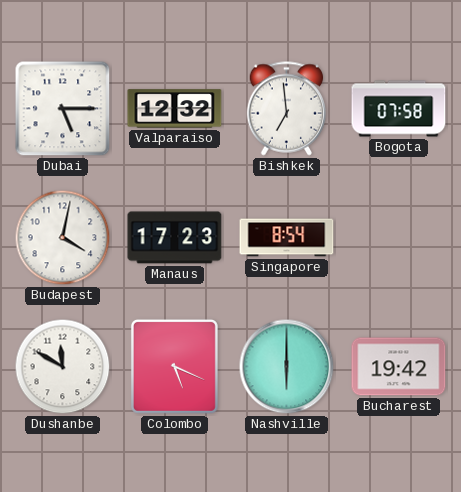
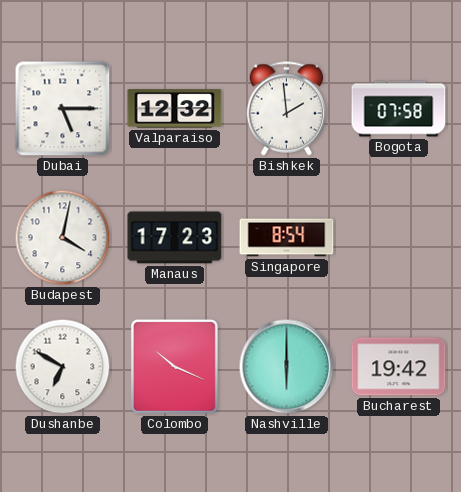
Bishkek: 6:59 -> 1:59
Dushanbe: 11:50 -> 6:50
Colombo: 5:19 -> 10:19
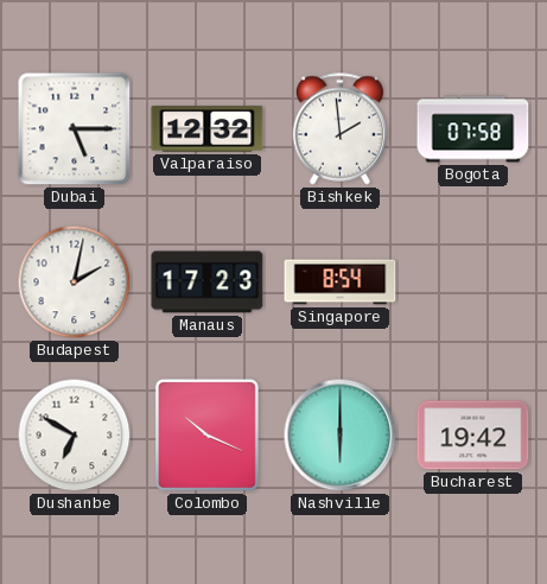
Budapest: 4:02 -> 2:02
